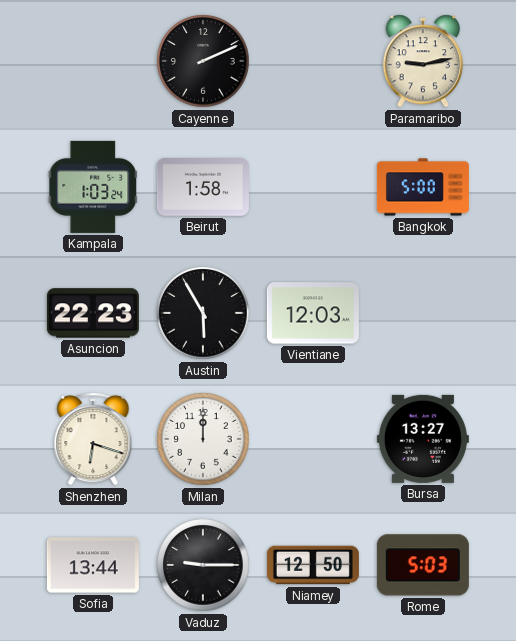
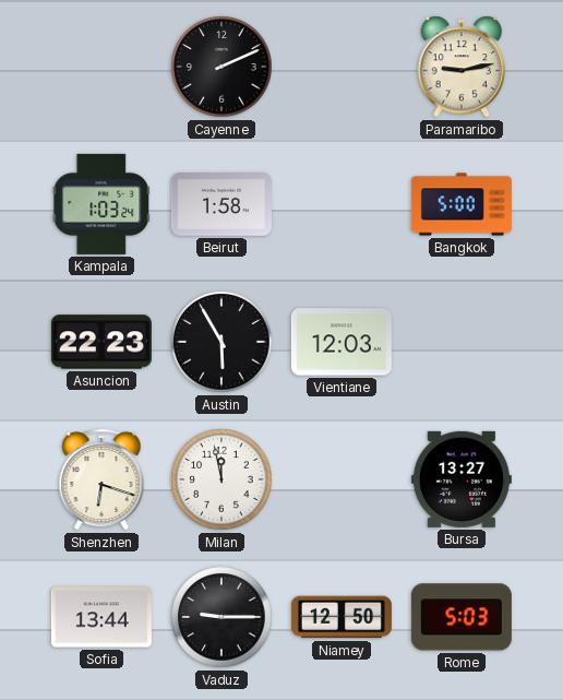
Milan: 12:00 -> 11:58
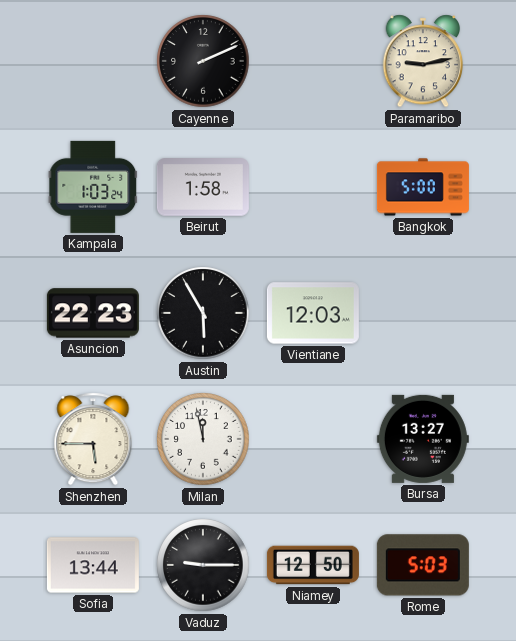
Shenzhen: 6:18 -> 5:45
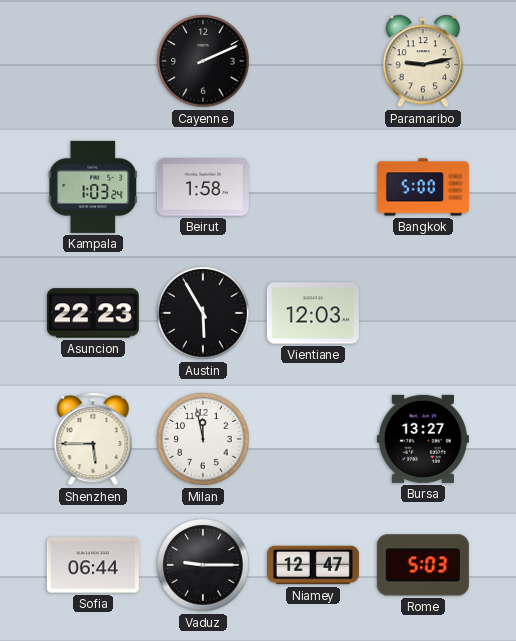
Sofia: 13:44 -> 06:44
Niamey: 12:50 -> 12:47
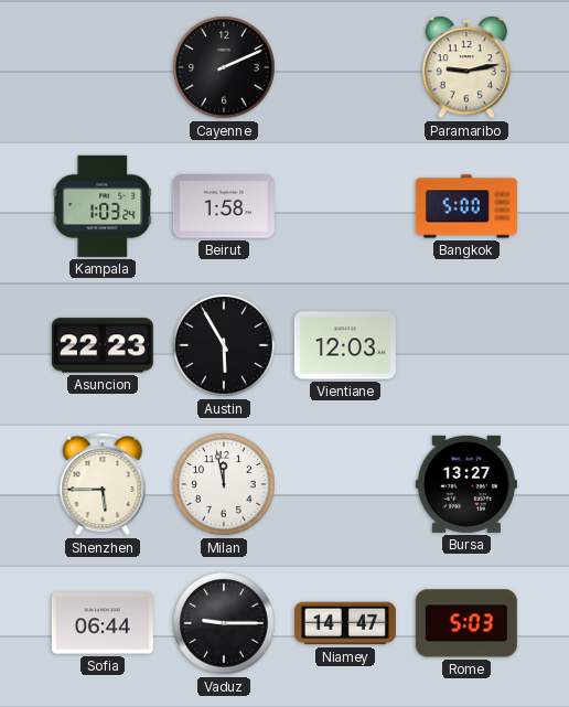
Niamey: 12:47 -> 14:47
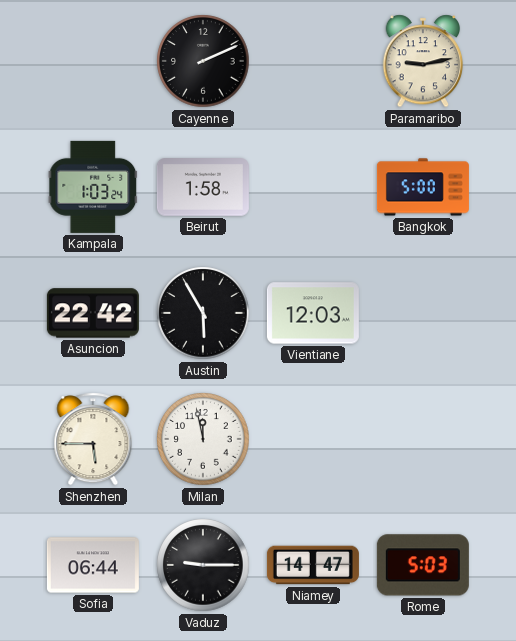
Asuncion: 22:23 -> 22:42
Bursa: 13:27 -> none
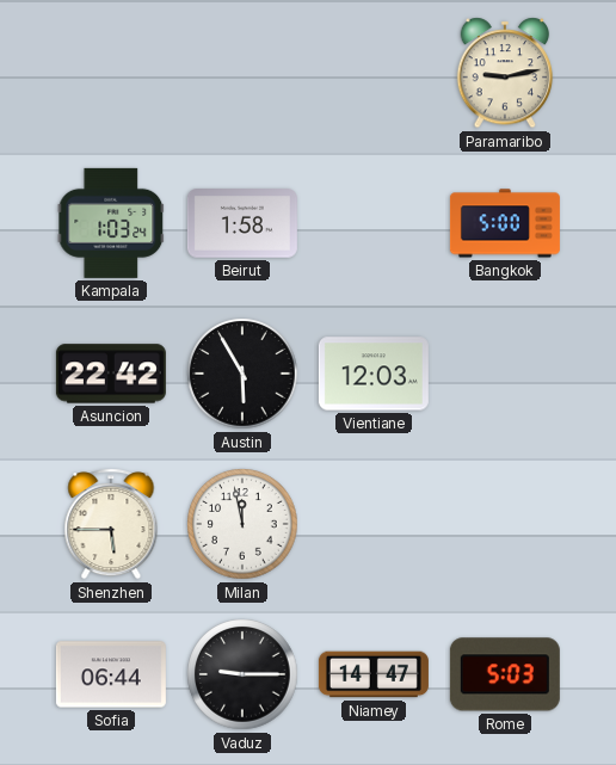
Cayenne: 2:11 -> none
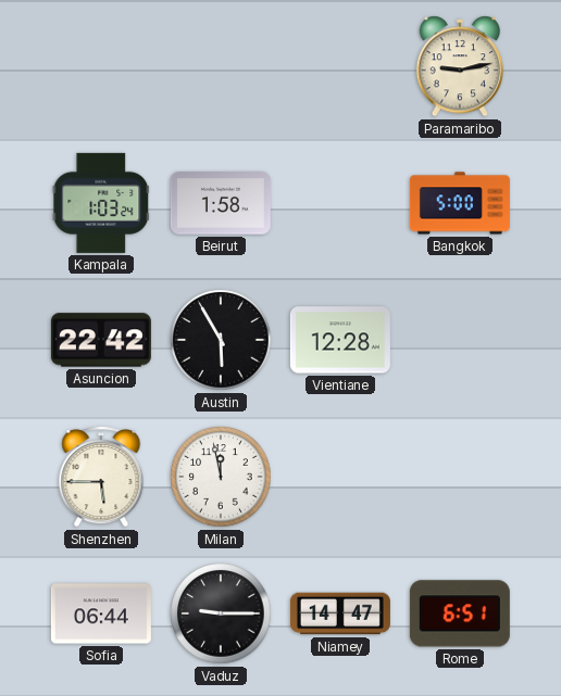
Vientiane: 12:03 -> 12:28
Rome: 5:03 -> 6:51
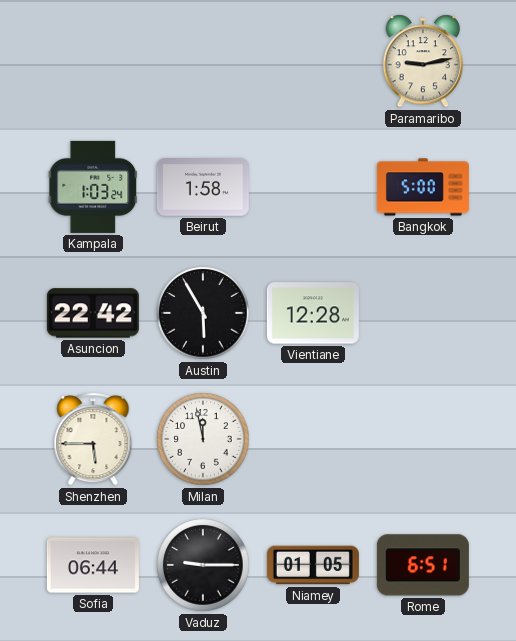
Niamey: 14:47 -> 01:05
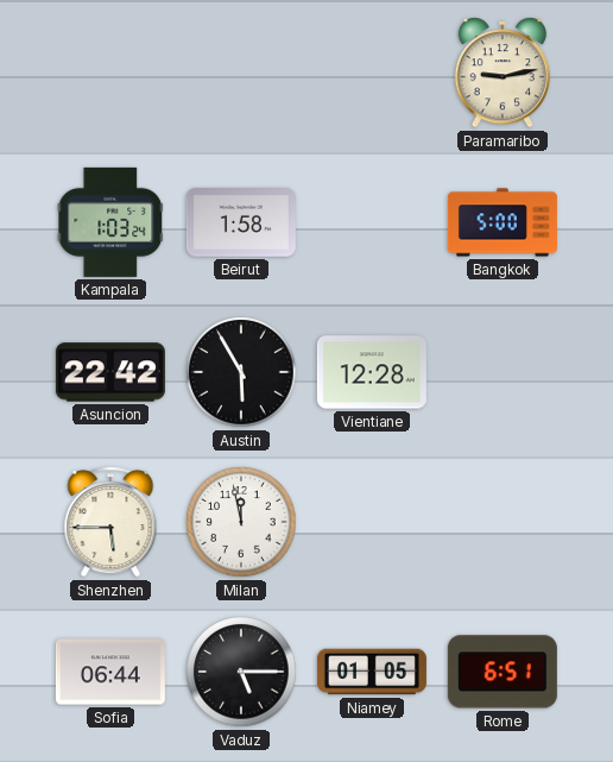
Vaduz: 9:15 -> 5:15
